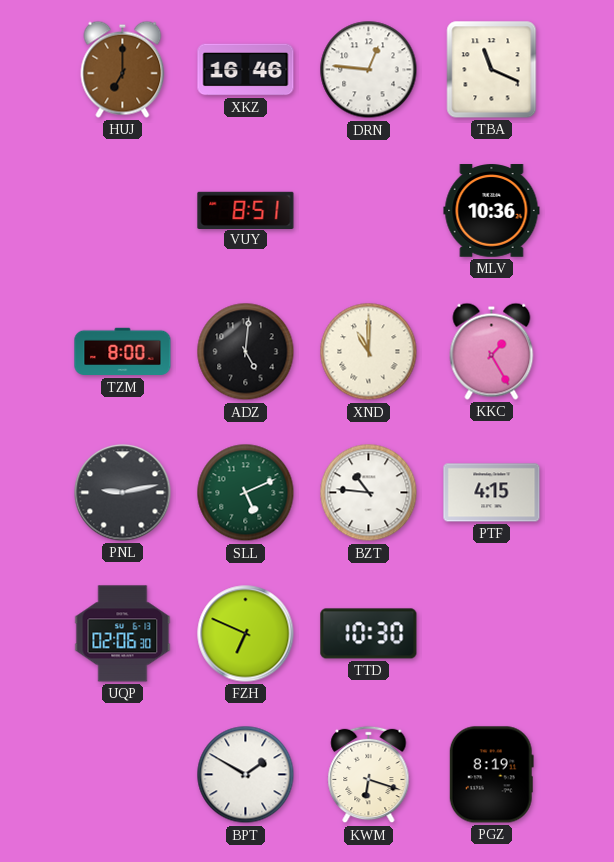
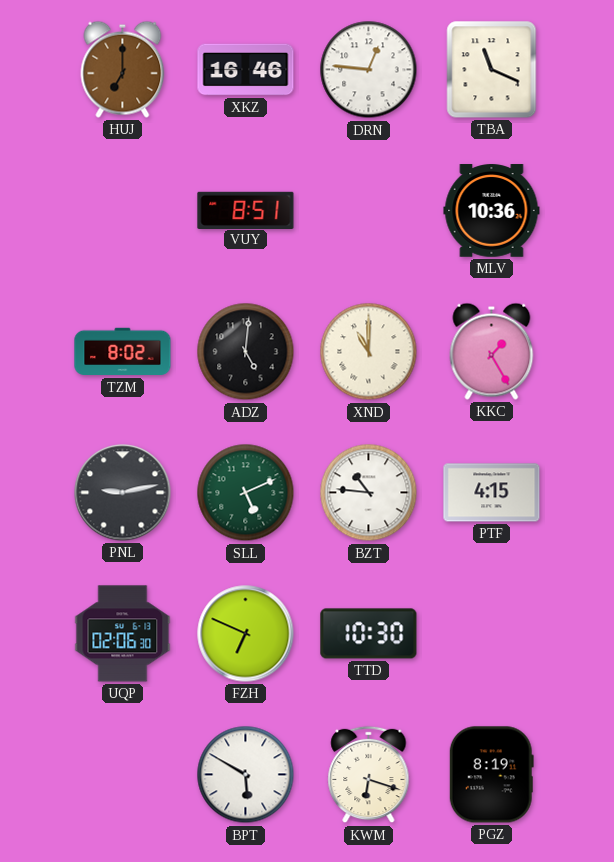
TZM: 8:00 -> 8:02
BPT: 1:50 -> 5:50
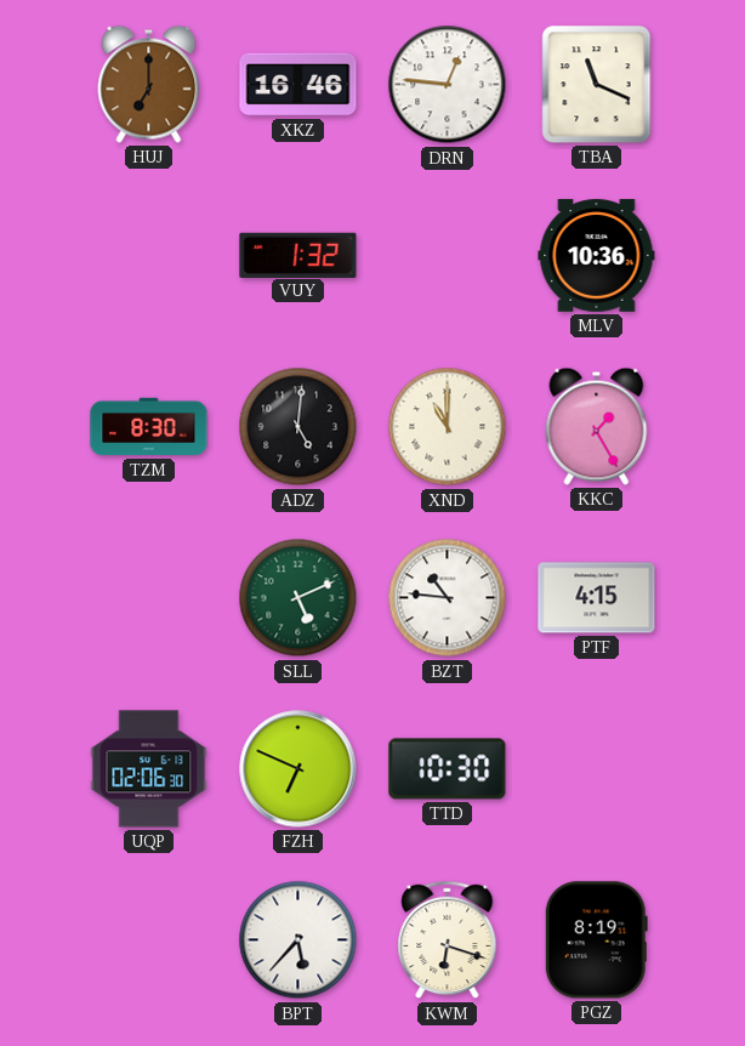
VUY: 8:51 -> 1:32
TZM: 8:02 -> 8:30
PNL: 9:13 -> none
BPT: 5:50 -> 5:37
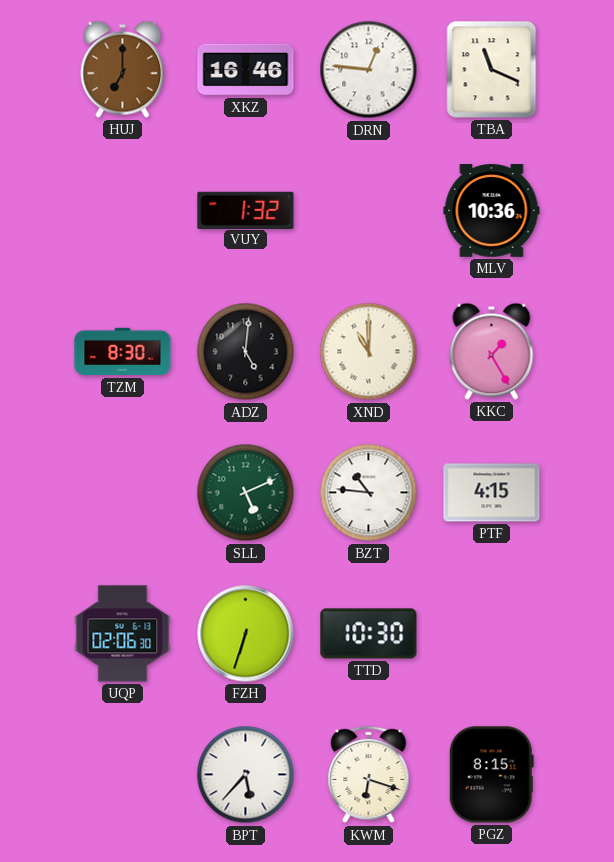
FZH: 6:49 -> 6:33
PGZ: 8:19 -> 8:15
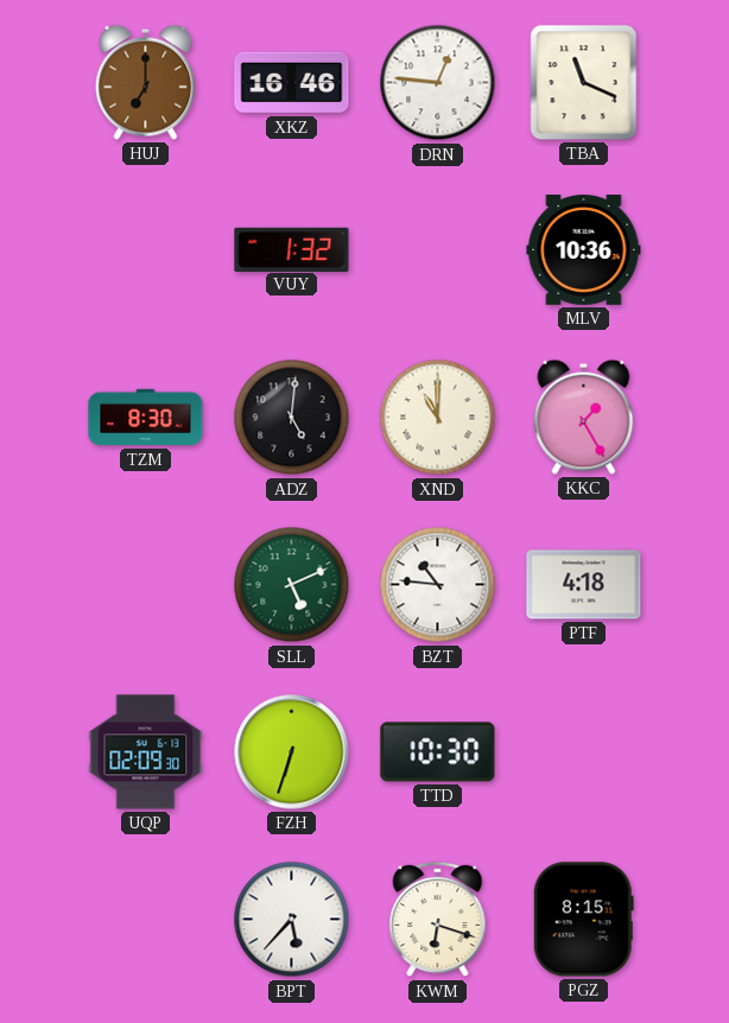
PTF: 4:15 -> 4:18
UQP: 02:06 -> 02:09
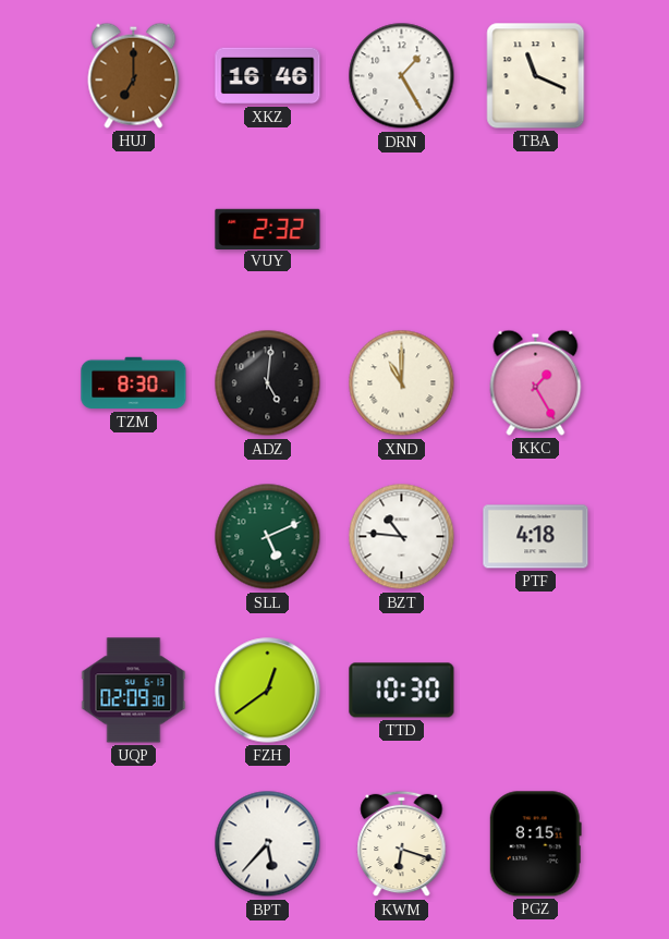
DRN: 12:46 -> 1:25
VUY: 1:32 -> 2:32
MLV: 10:36 -> none
FZH: 6:33 -> 12:39
